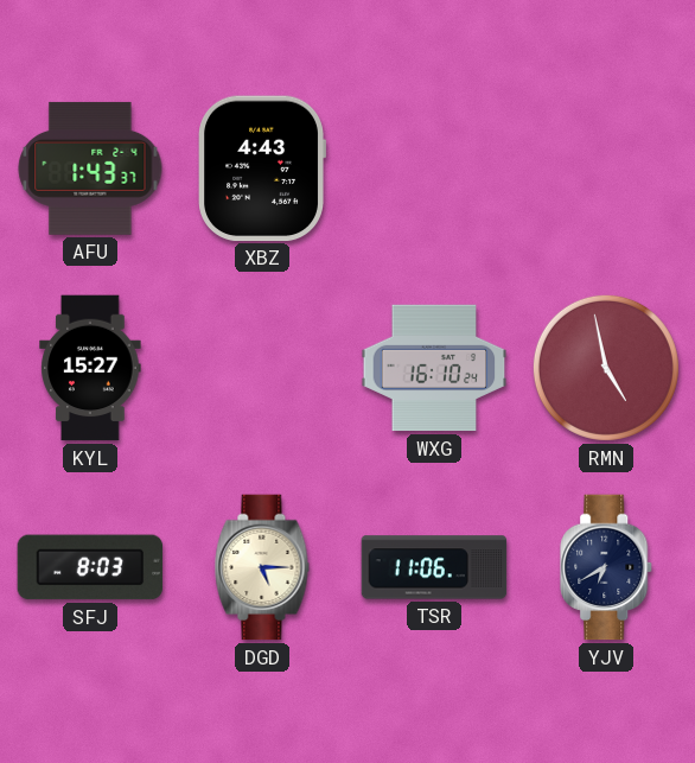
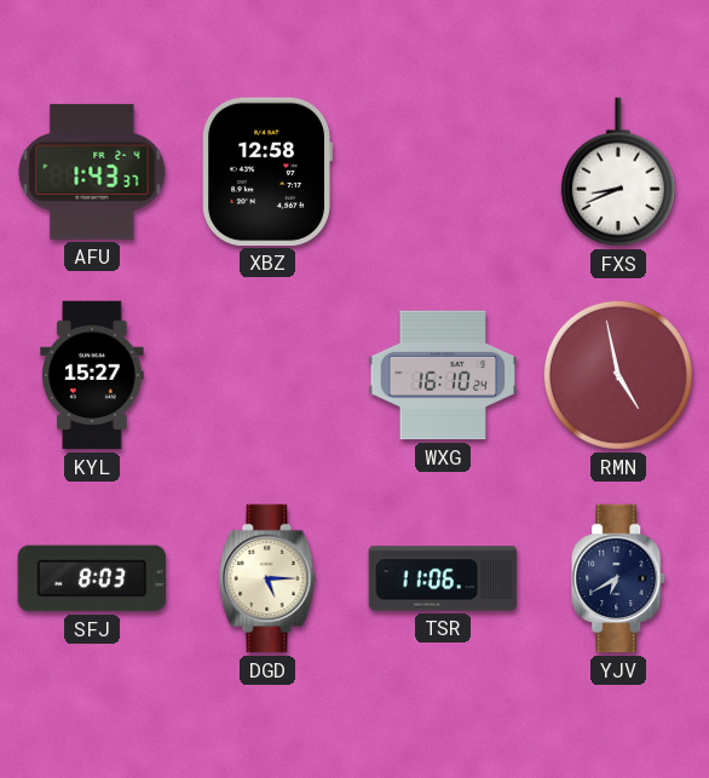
XBZ: 4:43 -> 12:58
FXS: none -> 8:41
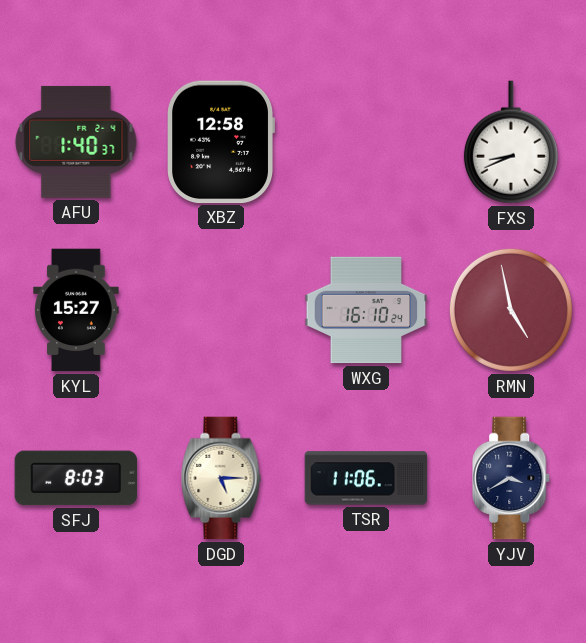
AFU: 1:43 -> 1:40
YJV: 6:40 -> 3:40
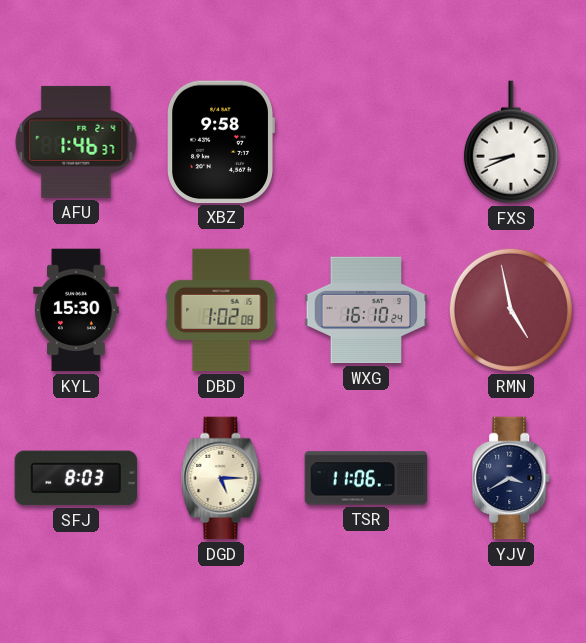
AFU: 1:40 -> 1:46
XBZ: 12:58 -> 9:58
KYL: 15:27 -> 15:30
DBD: none -> 1:02
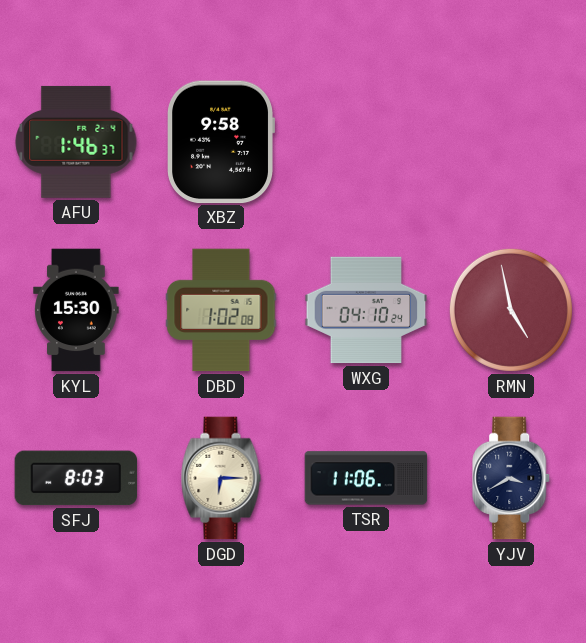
FXS: 8:41 -> none
WXG: 16:10 -> 04:10
DGD: 5:15 -> 6:15
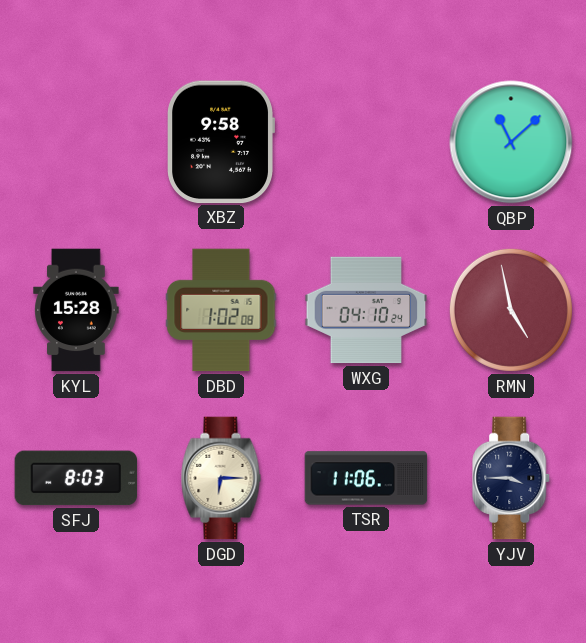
AFU: 1:46 -> none
QBP: none -> 11:08
KYL: 15:30 -> 15:28
YJV: 3:40 -> 3:45
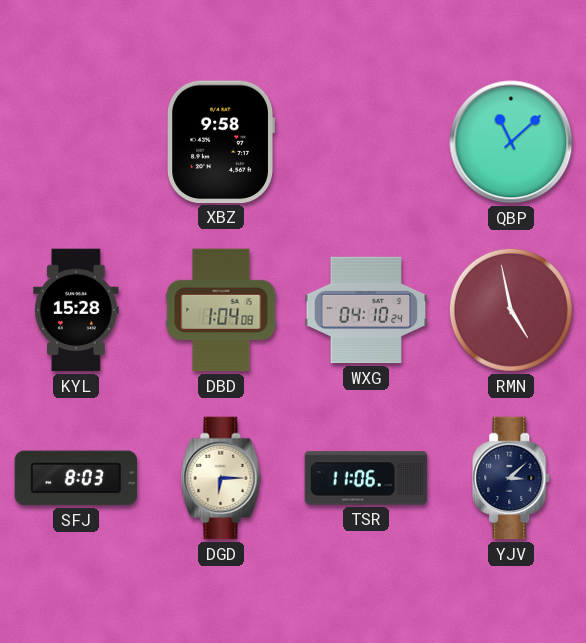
DBD: 1:02 -> 1:04
YJV: 3:45 -> 3:08
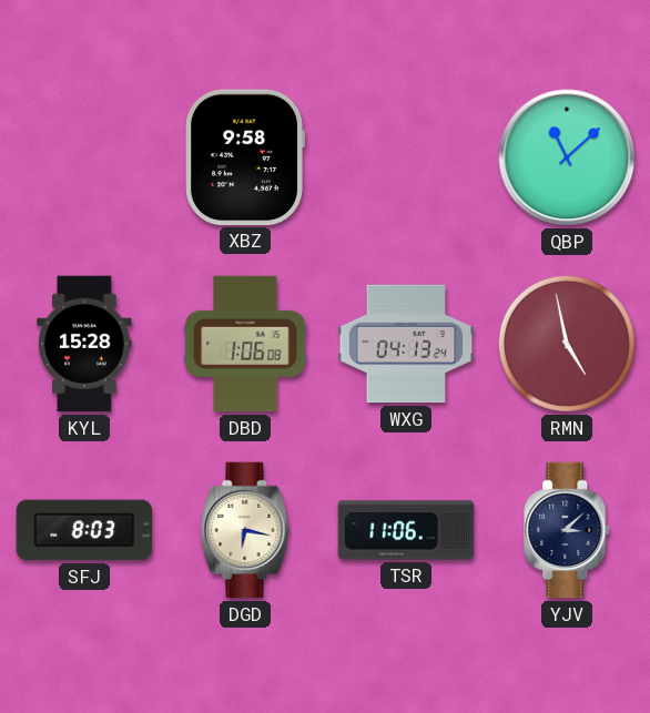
DBD: 1:04 -> 1:06
WXG: 04:10 -> 04:13
DGD: 6:15 -> 6:17
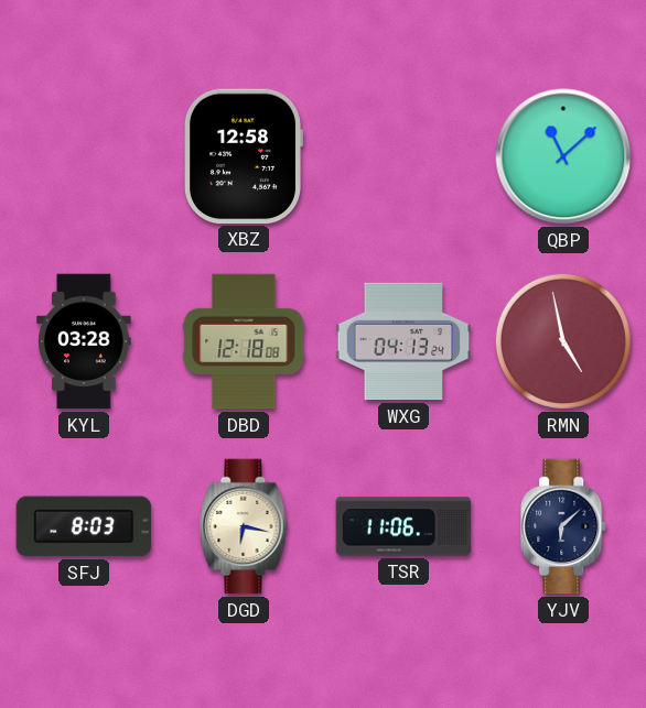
XBZ: 9:58 -> 12:58
KYL: 15:28 -> 03:28
DBD: 1:06 -> 12:18
YJV: 3:08 -> 6:08
